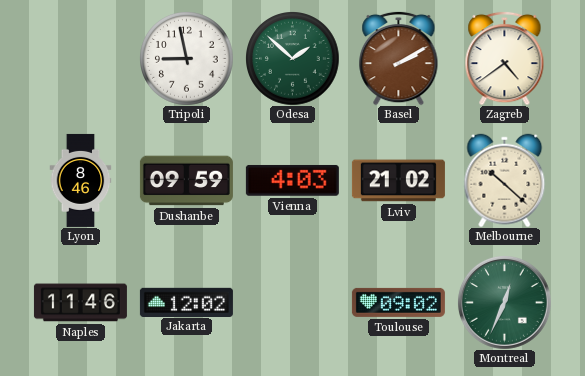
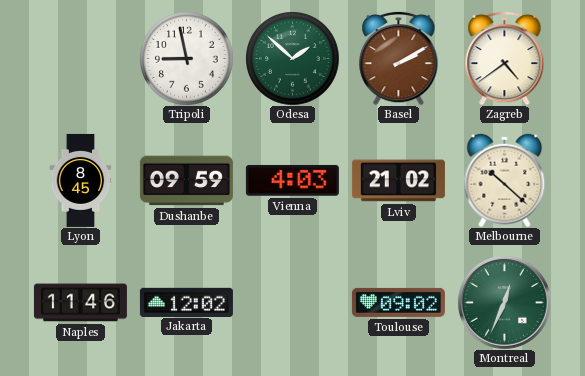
Lyon: 8:46 -> 8:45
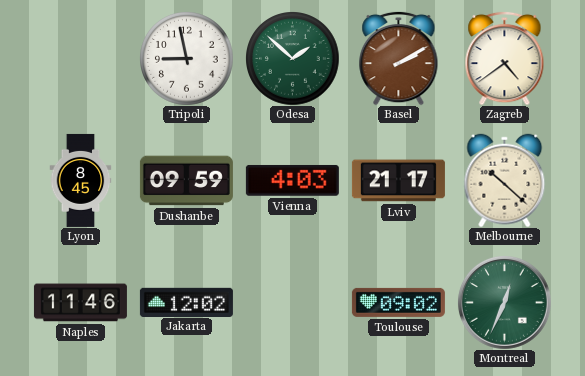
Lviv: 21:02 -> 21:17
